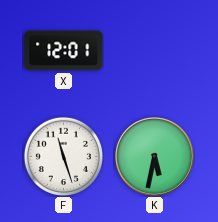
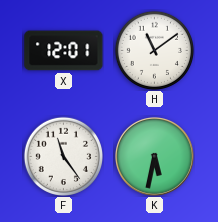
H: none -> 11:09
F: 11:27 -> 11:24
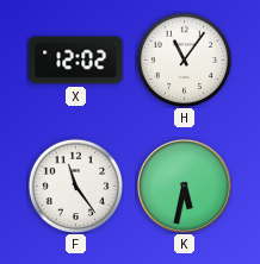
X: 12:01 -> 12:02
H: 11:09 -> 11:06
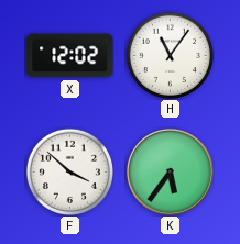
F: 11:24 -> 3:52
K: 5:32 -> 5:36
